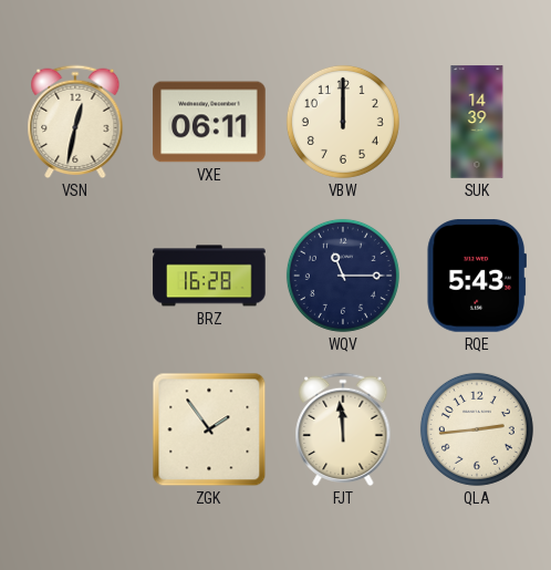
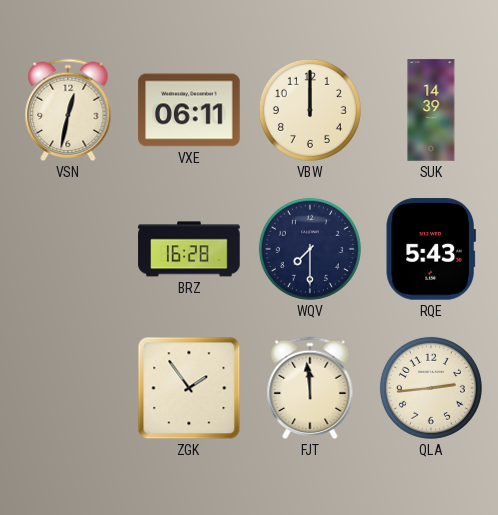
WQV: 11:15 -> 7:30
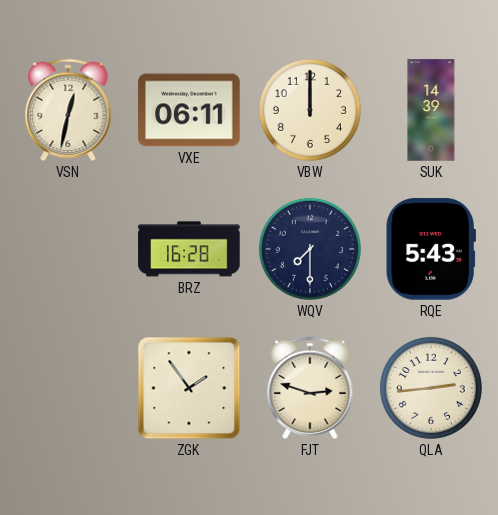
FJT: 11:59 -> 2:48
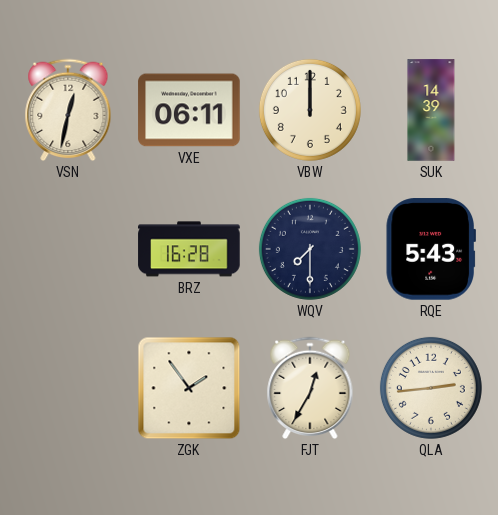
FJT: 2:48 -> 12:35
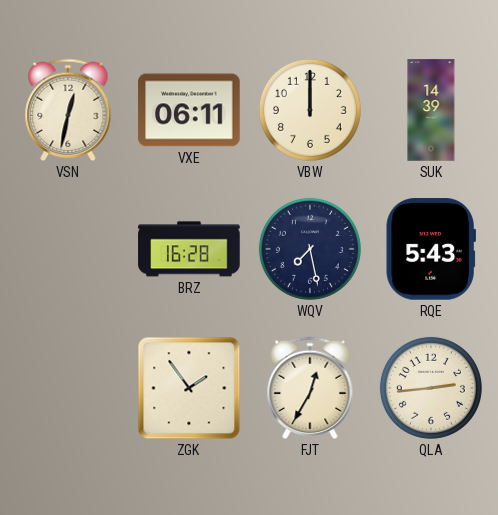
WQV: 7:30 -> 7:28
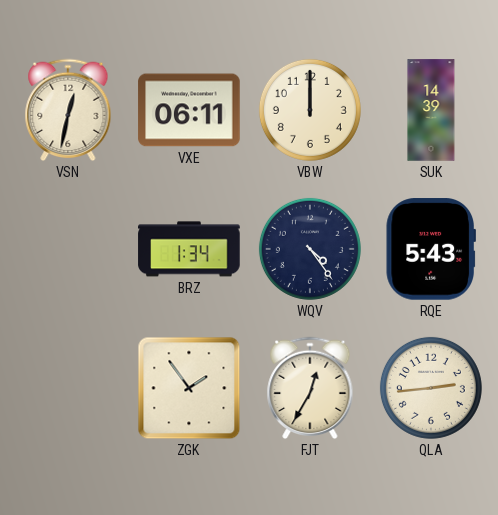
BRZ: 16:28 -> 1:34
WQV: 7:28 -> 4:24
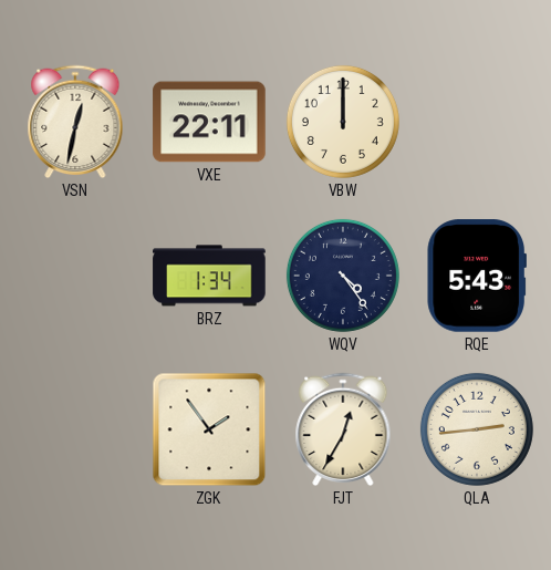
VXE: 06:11 -> 22:11
SUK: 14:39 -> none
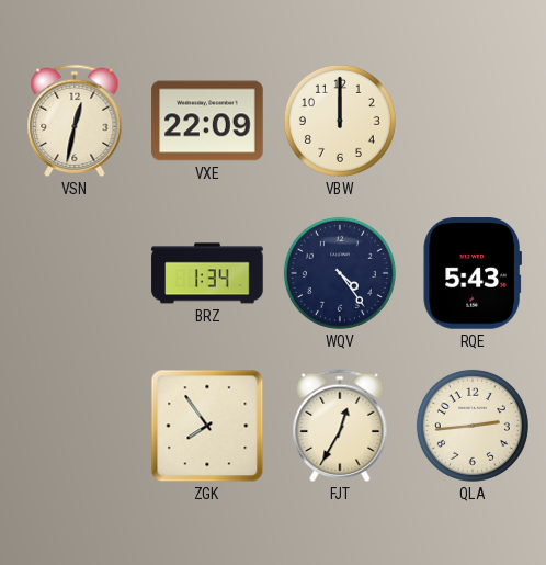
VXE: 22:11 -> 22:09
ZGK: 1:54 -> 7:54
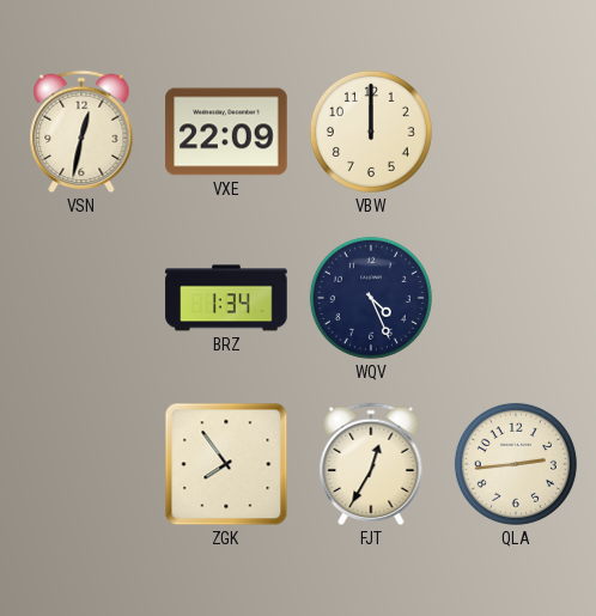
WQV: 4:24 -> 4:26
RQE: 5:43 -> none
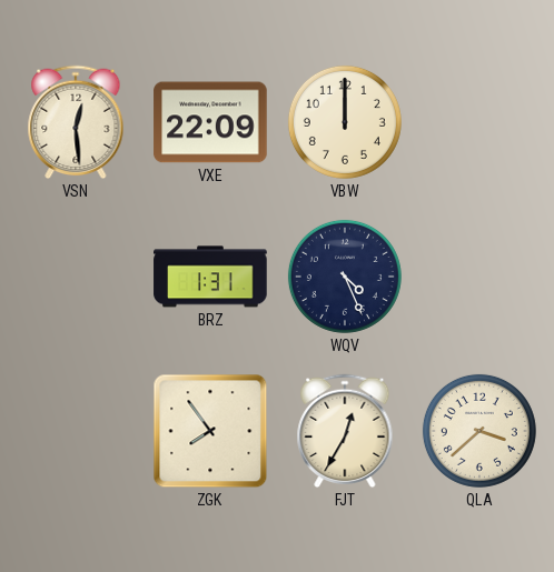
VSN: 12:32 -> 12:29
BRZ: 1:34 -> 1:31
QLA: 2:44 -> 3:38
